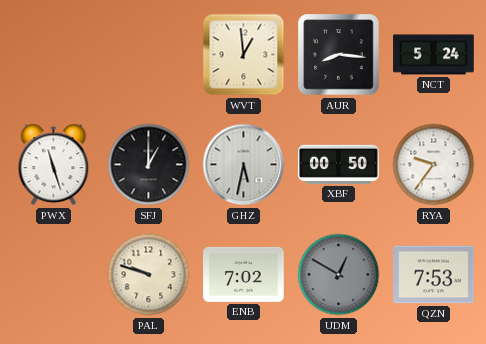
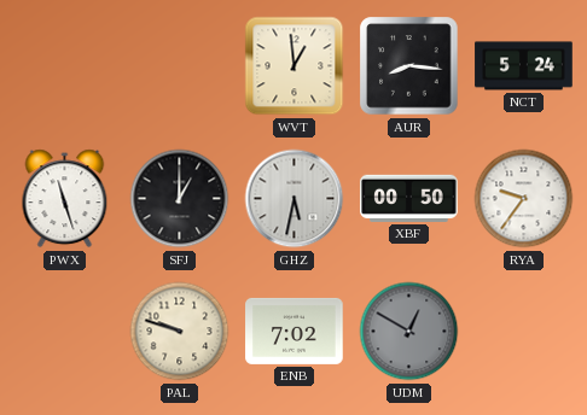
QZN: 7:53 -> none
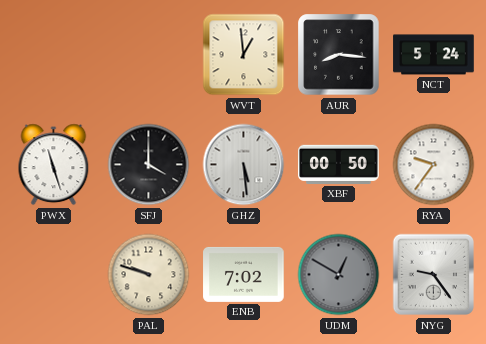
SFJ: 1:00 -> 4:00
GHZ: 5:32 -> 5:29
NYG: none -> 9:24
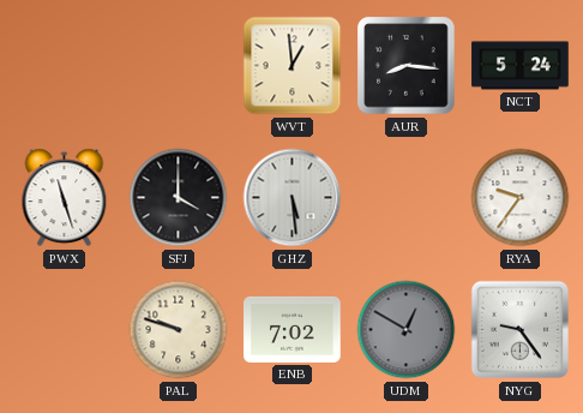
XBF: 00:50 -> none
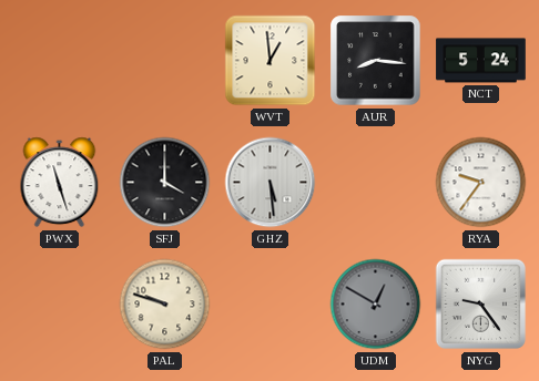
ENB: 7:02 -> none
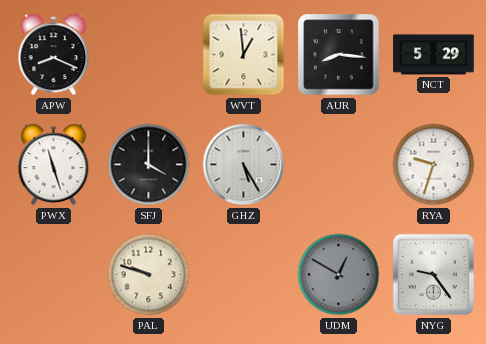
APW: none -> 8:19
NCT: 5:24 -> 5:29
GHZ: 5:29 -> 5:25
RYA: 9:36 -> 9:33
